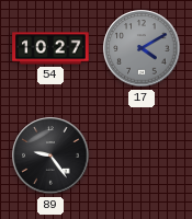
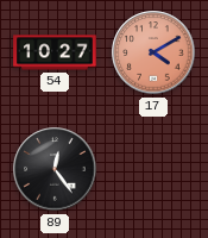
17 dial: grey -> salmon
89: 9:24 -> 12:24
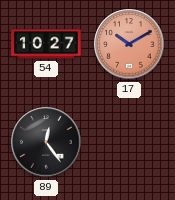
17: 4:10 -> 10:10
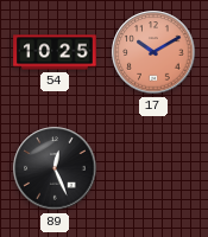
54: 10:27 -> 10:25
89: 12:24 -> 12:26
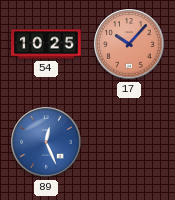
17: 10:10 -> 10:07
89 dial: black -> blue
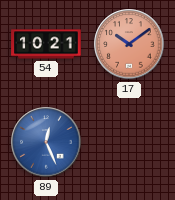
54: 10:25 -> 10:21
17: 10:07 -> 10:09
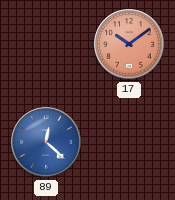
54: 10:21 -> none
89: 12:26 -> 12:22
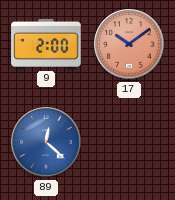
9: none -> 2:00
